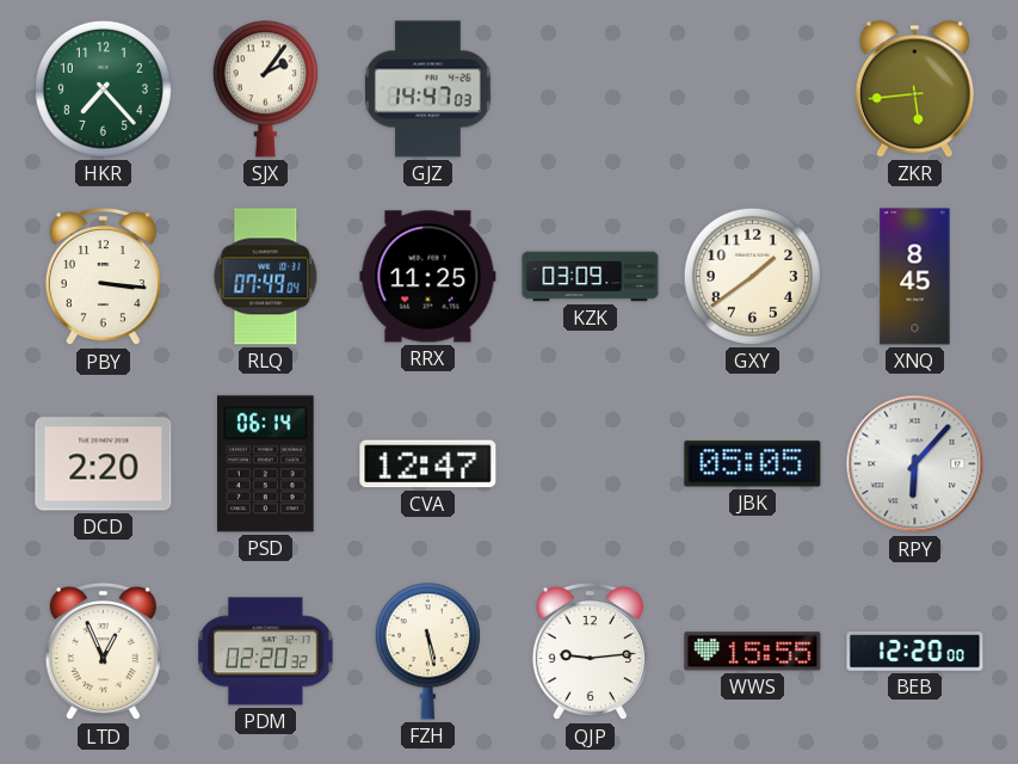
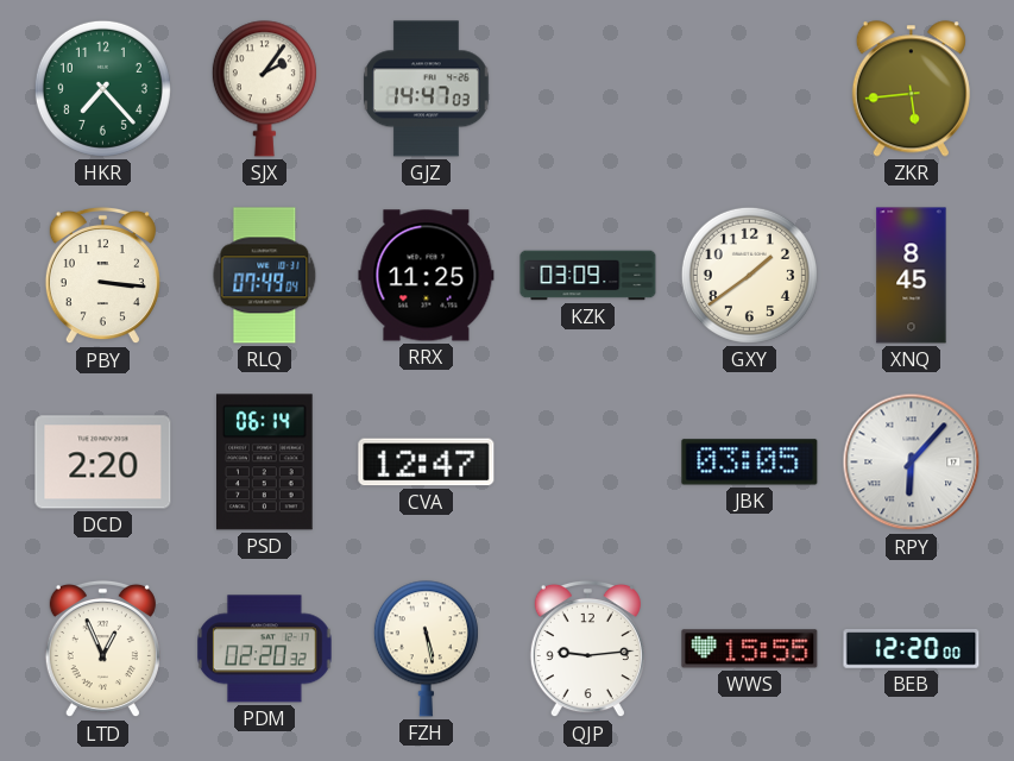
JBK: 05:05 -> 03:05
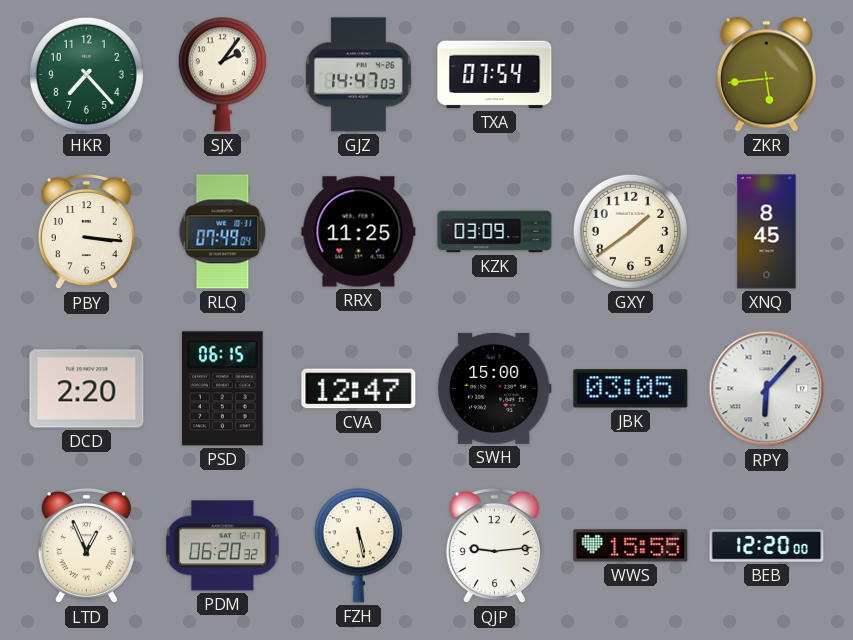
TXA: none -> 07:54
PSD: 06:14 -> 06:15
SWH: none -> 15:00
PDM: 02:20 -> 06:20
